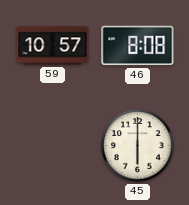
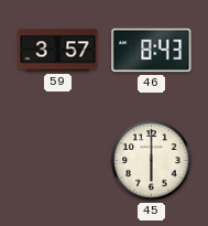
59: 10:57 -> 3:57
46: 8:08 -> 8:43
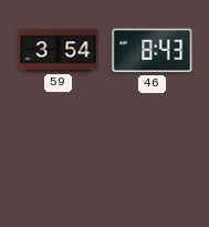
59: 3:57 -> 3:54
45: 6:00 -> none
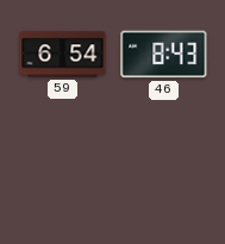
59: 3:54 -> 6:54
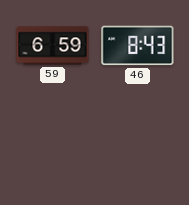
59: 6:54 -> 6:59
